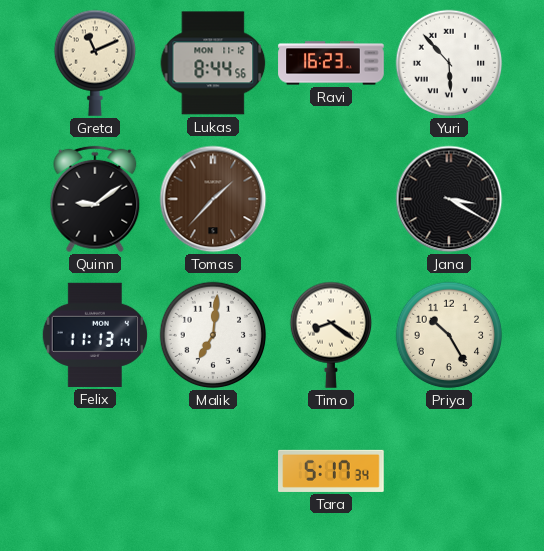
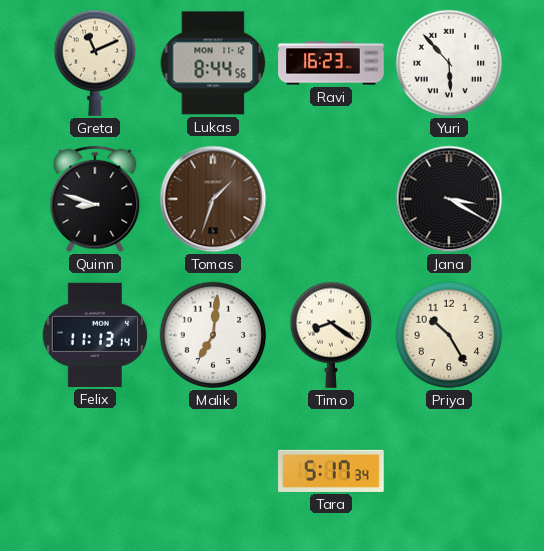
Quinn: 9:09 -> 8:48
Tomas: 1:37 -> 1:33
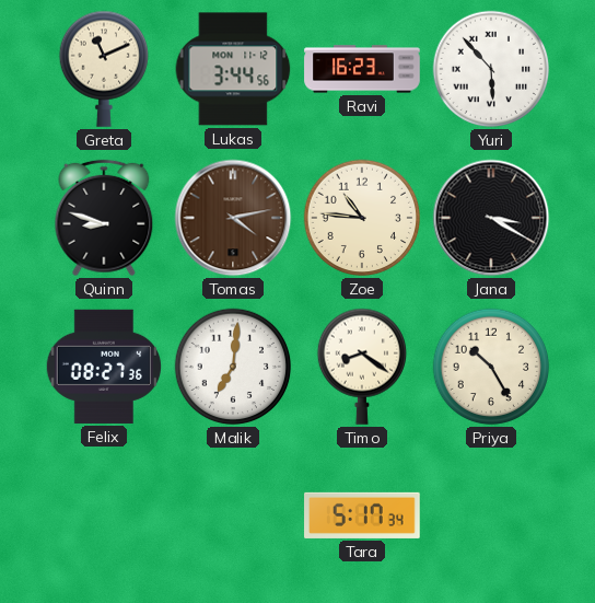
Lukas: 8:44 -> 3:44
Tomas: 1:33 -> 4:13
Zoe: none -> 10:46
Felix: 11:13 -> 08:27
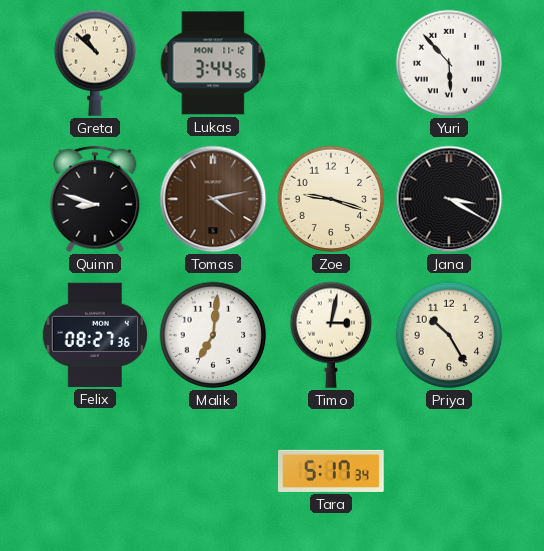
Greta: 11:11 -> 10:52
Ravi: 16:23 -> none
Zoe: 10:46 -> 9:18
Timo: 8:21 -> 3:02
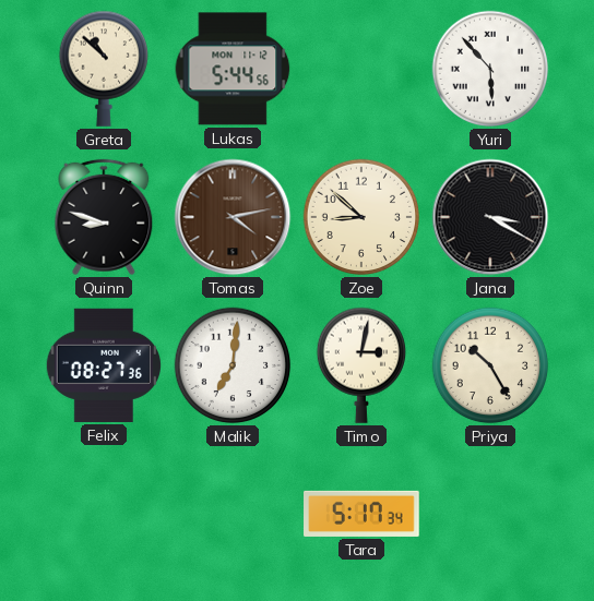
Lukas: 3:44 -> 5:44
Zoe: 9:18 -> 8:52
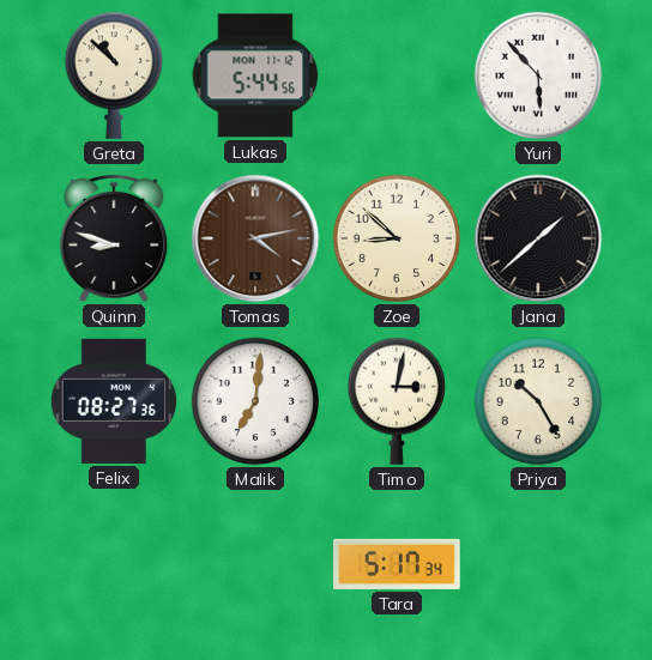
Jana: 3:20 -> 1:38
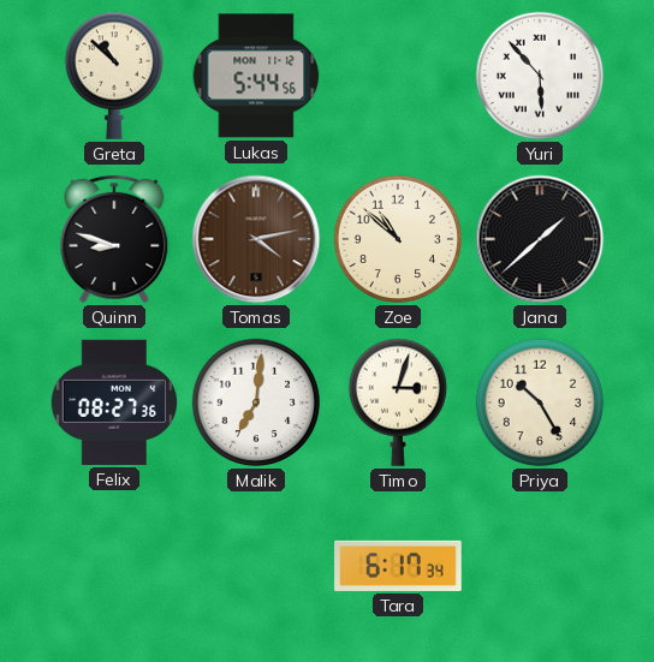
Zoe: 8:52 -> 10:52
Timo: 3:02 -> 3:03
Tara: 5:17 -> 6:17
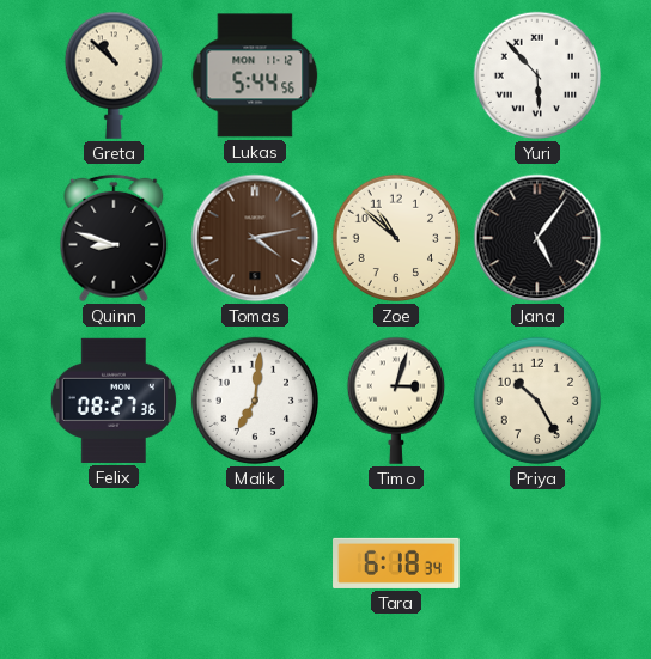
Jana: 1:38 -> 5:06
Tara: 6:17 -> 6:18
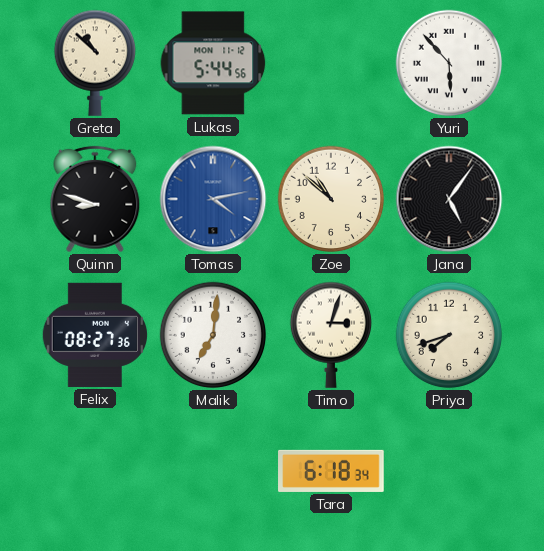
Tomas dial: brown -> blue
Priya: 10:25 -> 7:42
